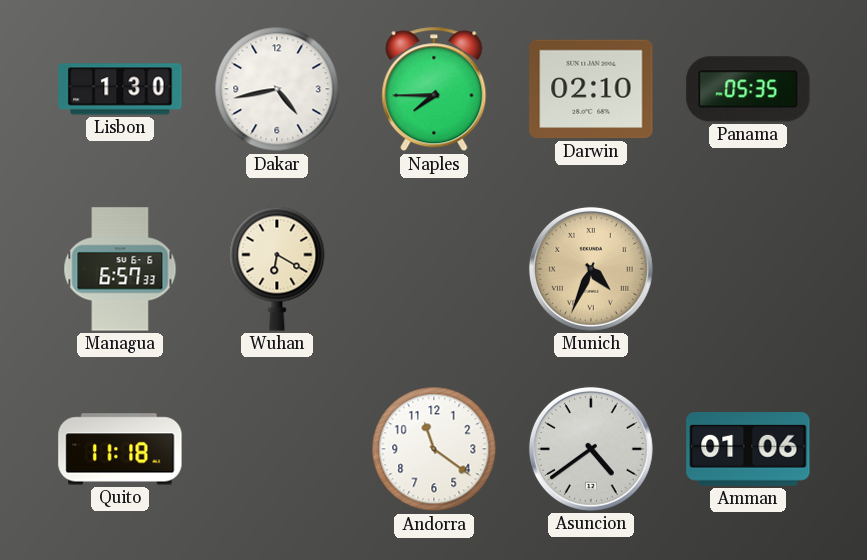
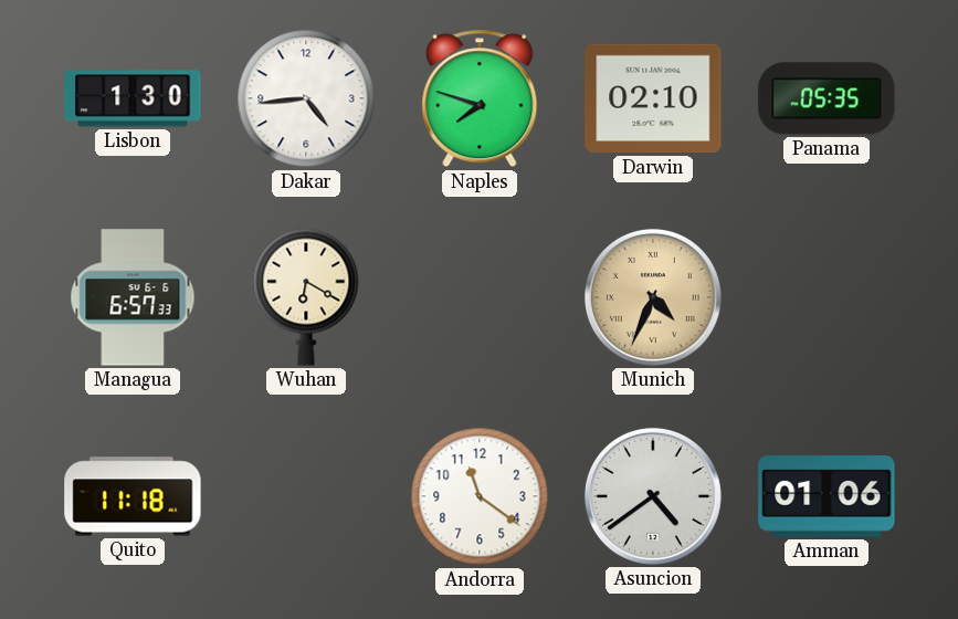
Dakar: 4:43 -> 4:44
Naples: 7:45 -> 7:48
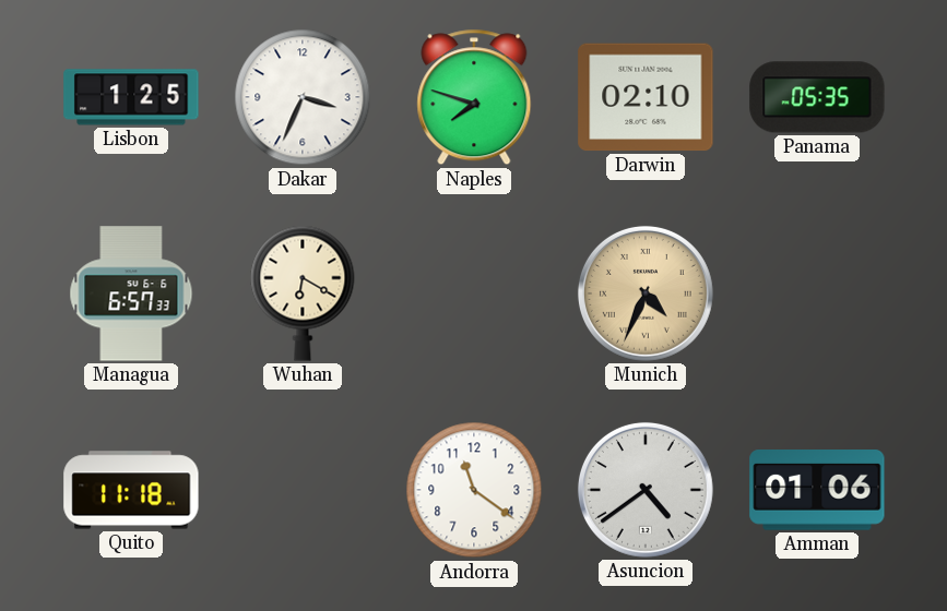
Lisbon: 1:30 -> 1:25
Dakar: 4:44 -> 3:34
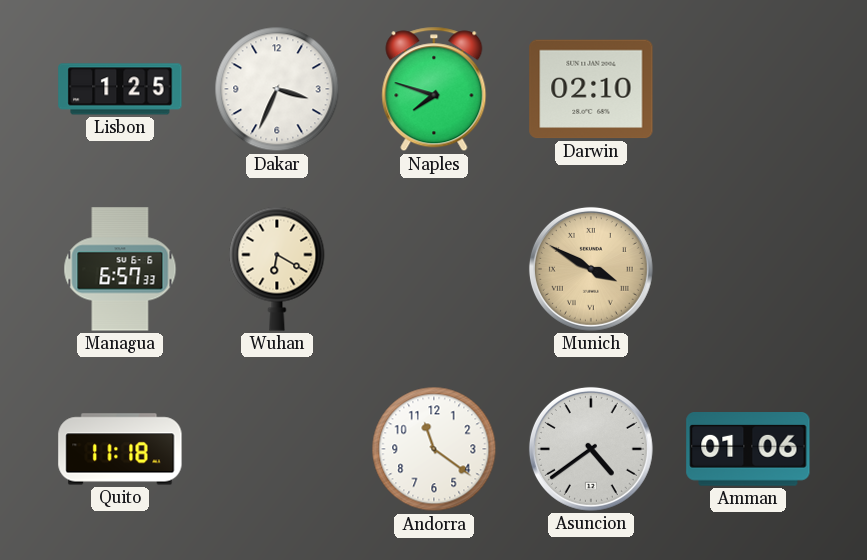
Panama: 05:35 -> none
Munich: 4:34 -> 3:50
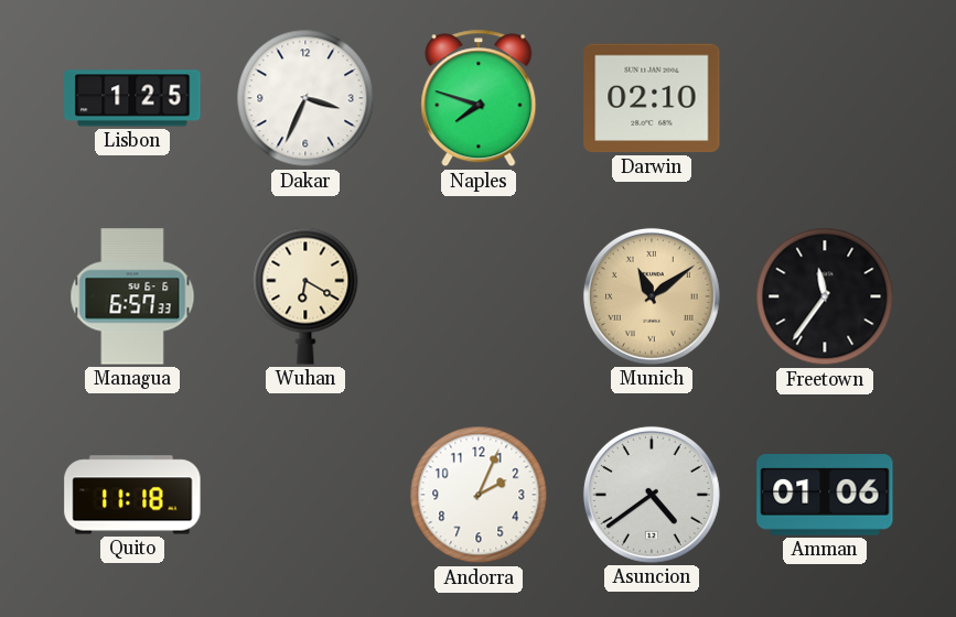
Munich: 3:50 -> 11:09
Freetown: none -> 11:36
Andorra: 11:21 -> 2:04
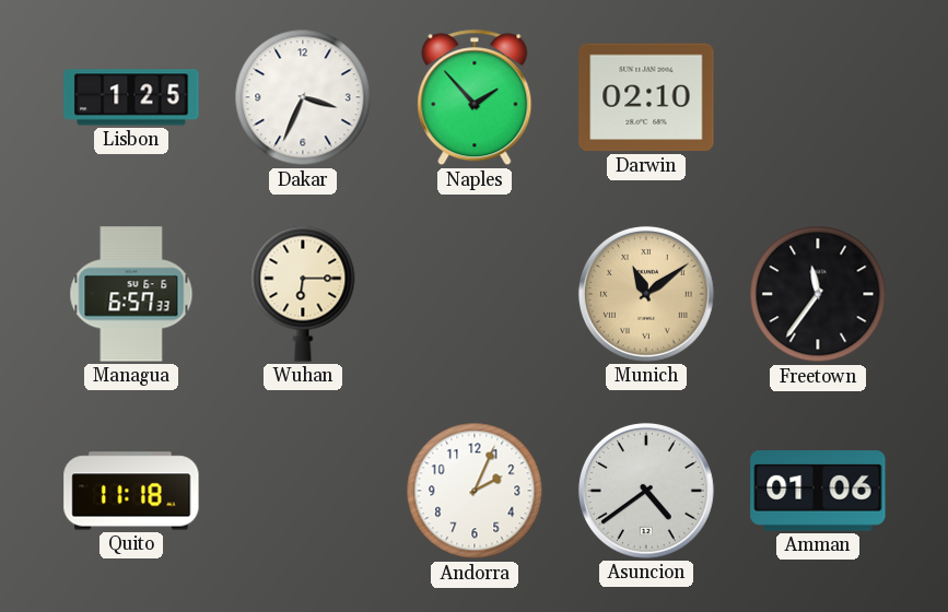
Naples: 7:48 -> 1:53
Wuhan: 6:20 -> 6:15
